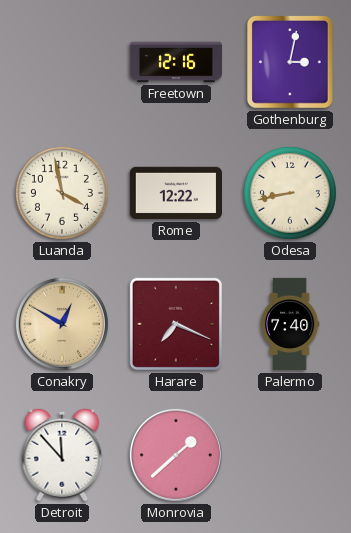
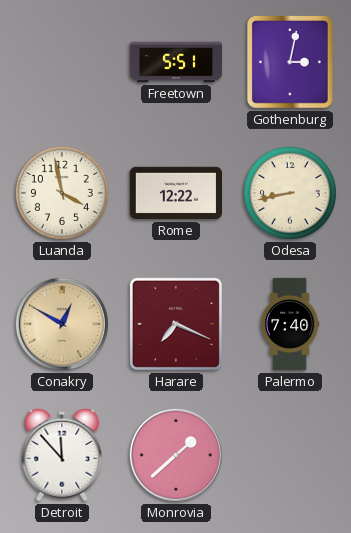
Freetown: 12:16 -> 5:51
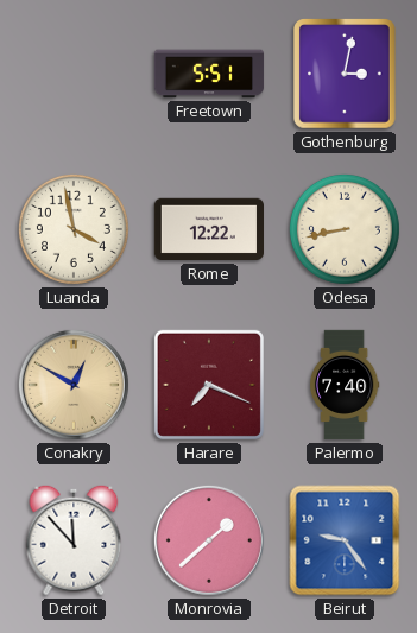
Beirut: none -> 9:24
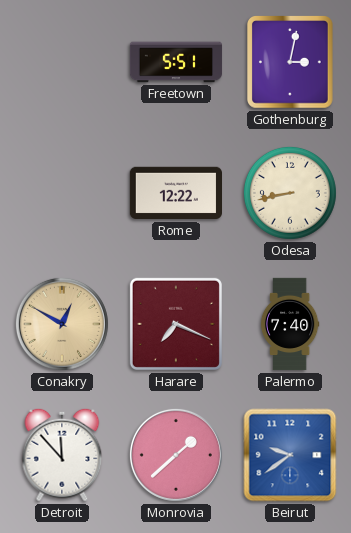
Luanda: 3:58 -> none
Beirut: 9:24 -> 9:39
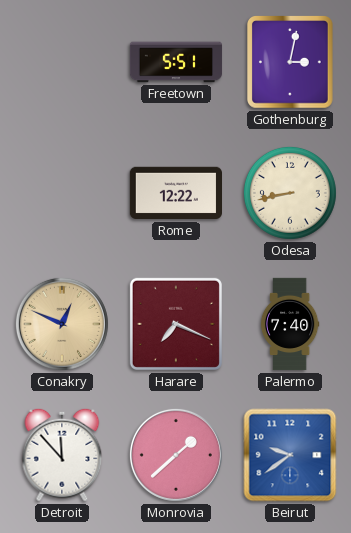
Conakry: 12:50 -> 12:49
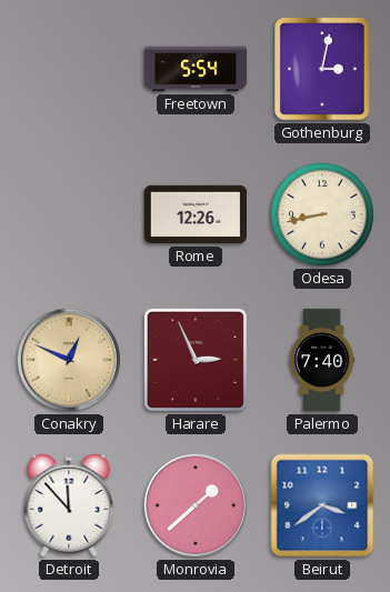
Freetown: 5:51 -> 5:54
Rome: 12:22 -> 12:26
Harare: 7:19 -> 2:56
Beirut: 9:39 -> 3:39
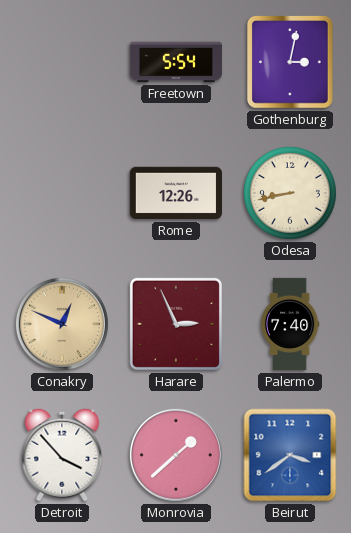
Detroit: 11:53 -> 3:53
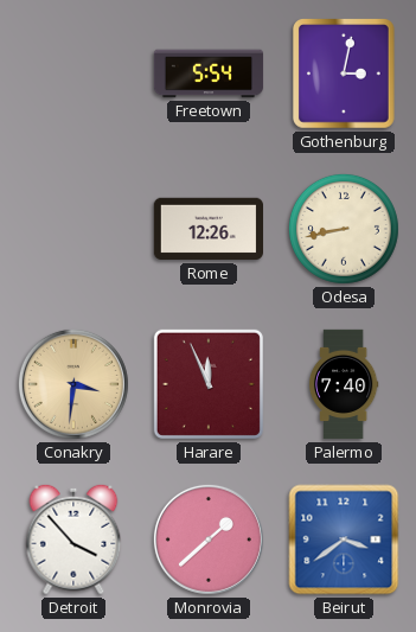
Conakry: 12:49 -> 3:31
Harare: 2:56 -> 11:56
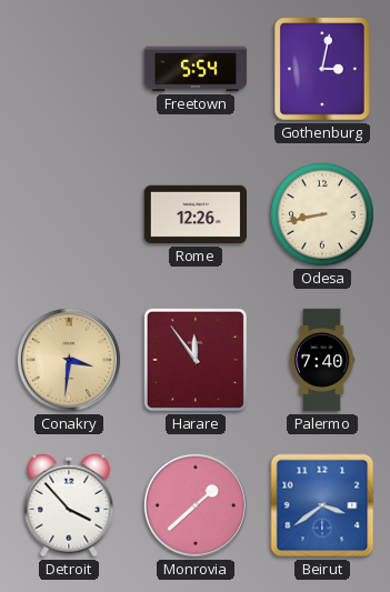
Harare: 11:56 -> 11:54
